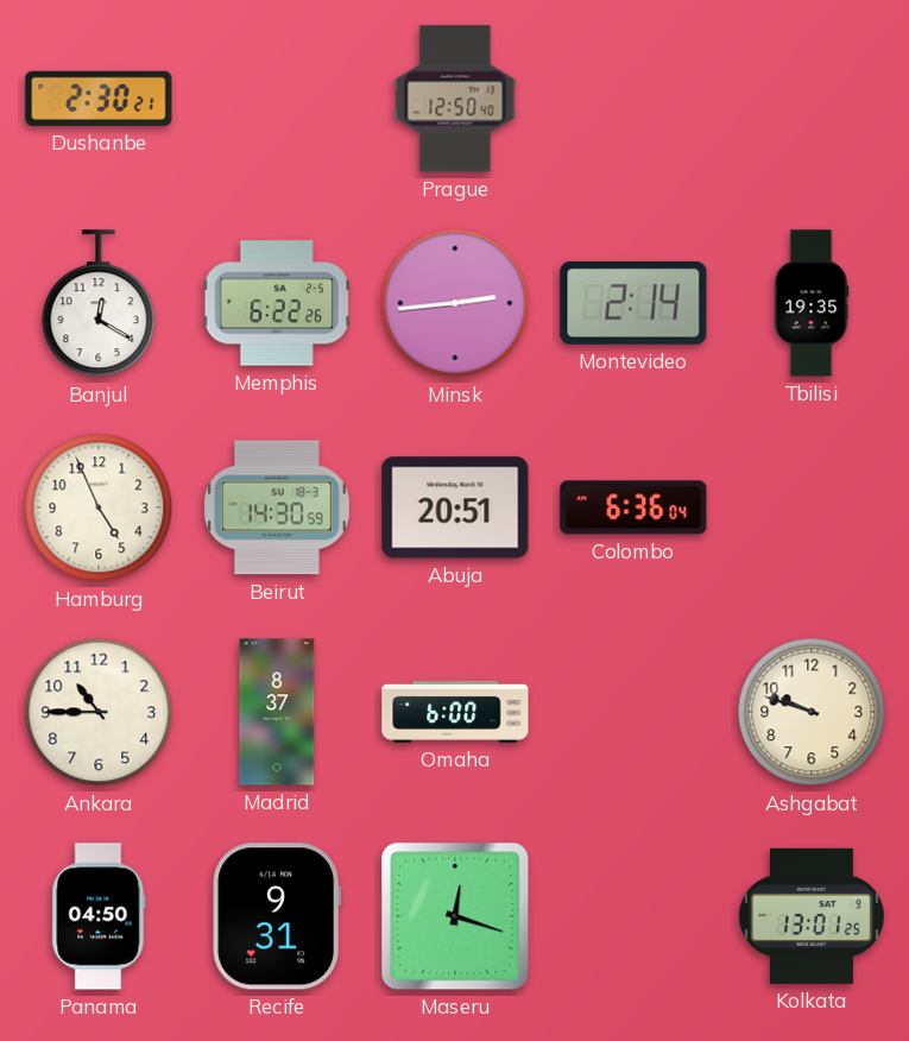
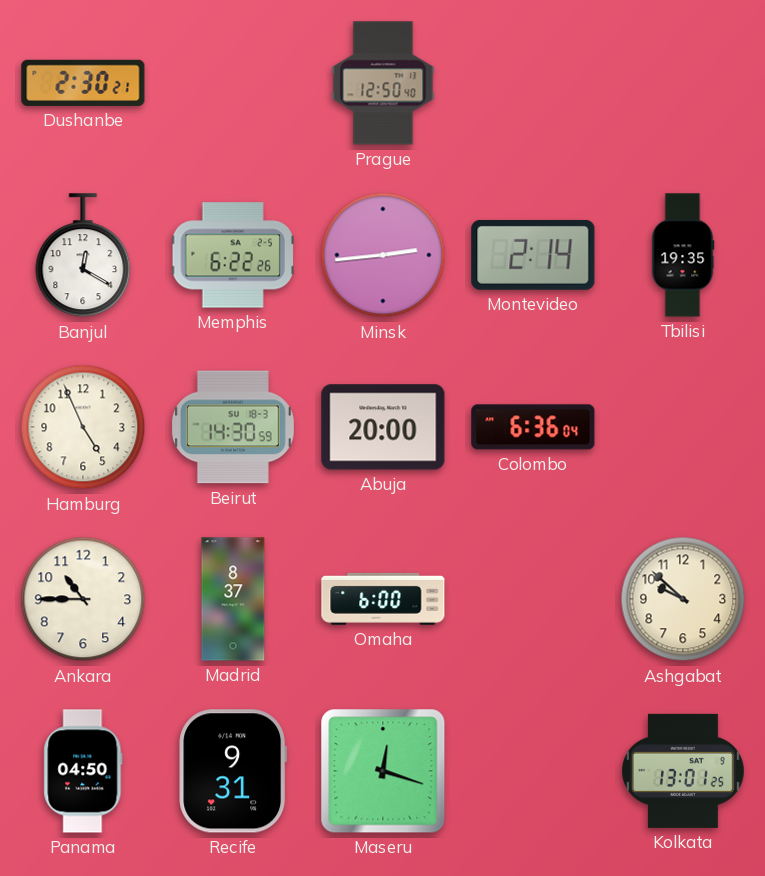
Abuja: 20:51 -> 20:00
Ashgabat: 9:48 -> 9:52
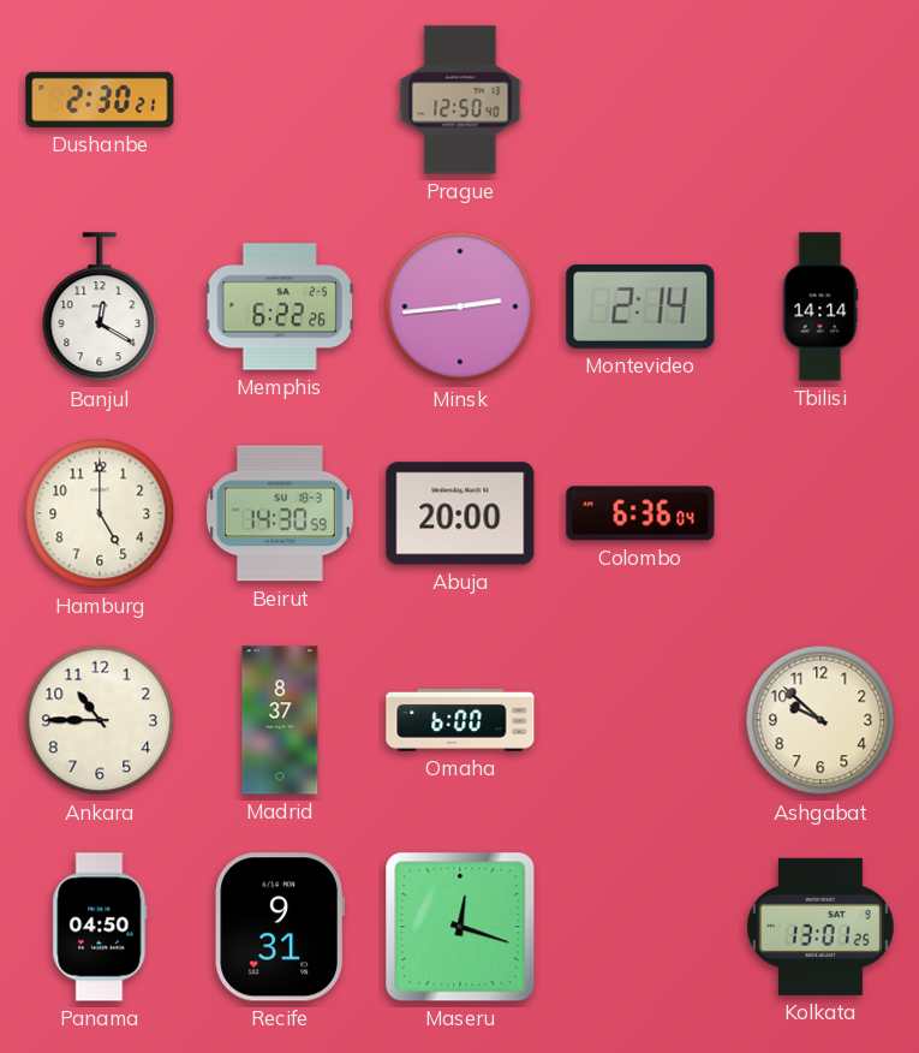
Tbilisi: 19:35 -> 14:14
Hamburg: 4:56 -> 5:00
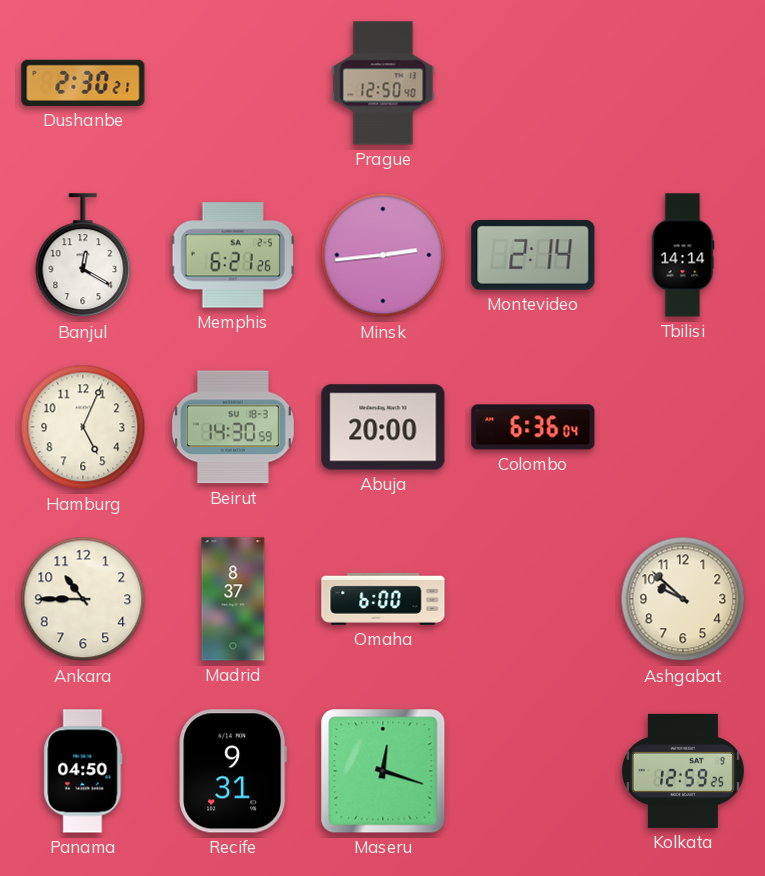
Memphis: 6:22 -> 6:21
Hamburg: 5:00 -> 5:04
Kolkata: 13:01 -> 12:59
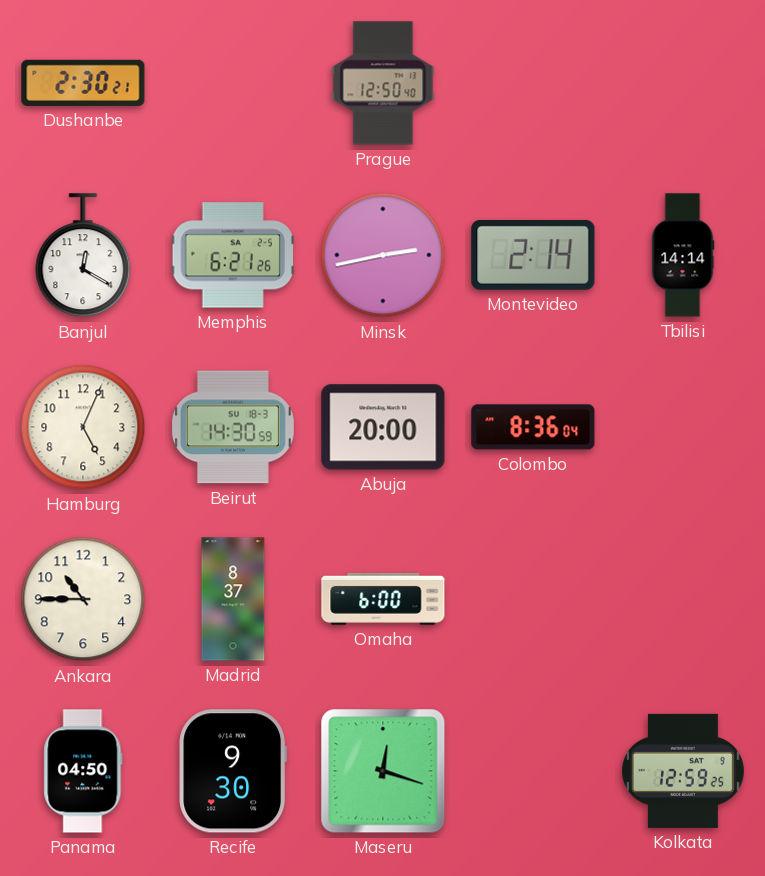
Minsk: 2:44 -> 2:43
Colombo: 6:36 -> 8:36
Ashgabat: 9:52 -> none
Recife: 9:31 -> 9:30
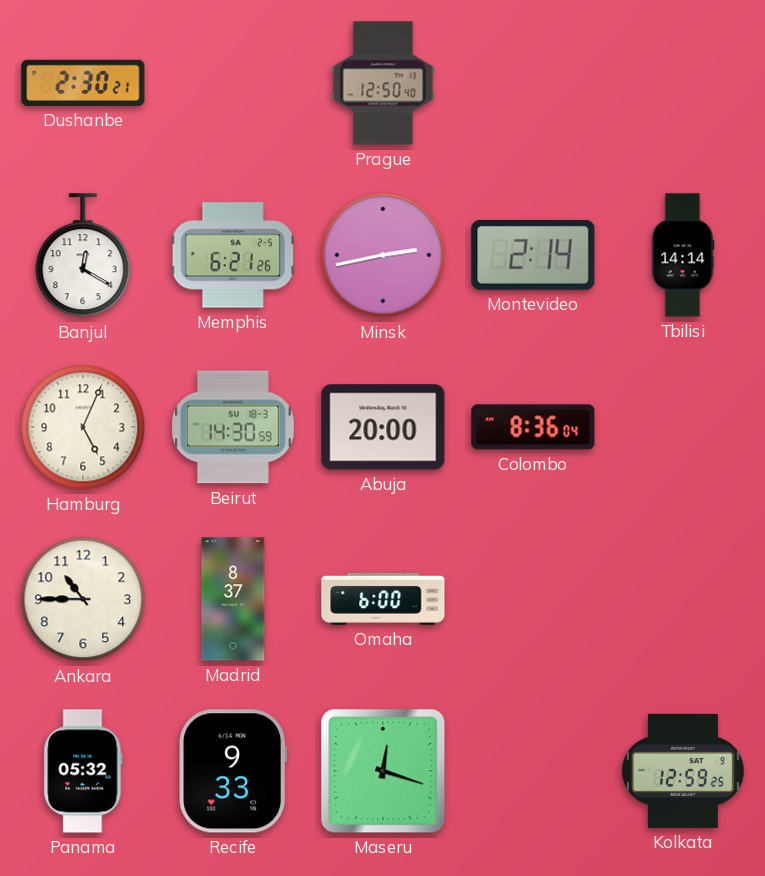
Panama: 04:50 -> 05:32
Recife: 9:30 -> 9:33
